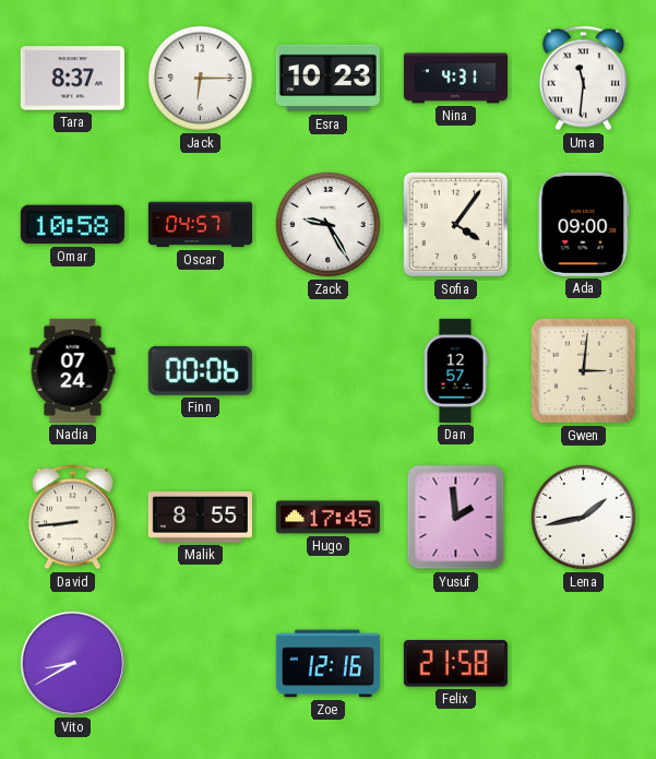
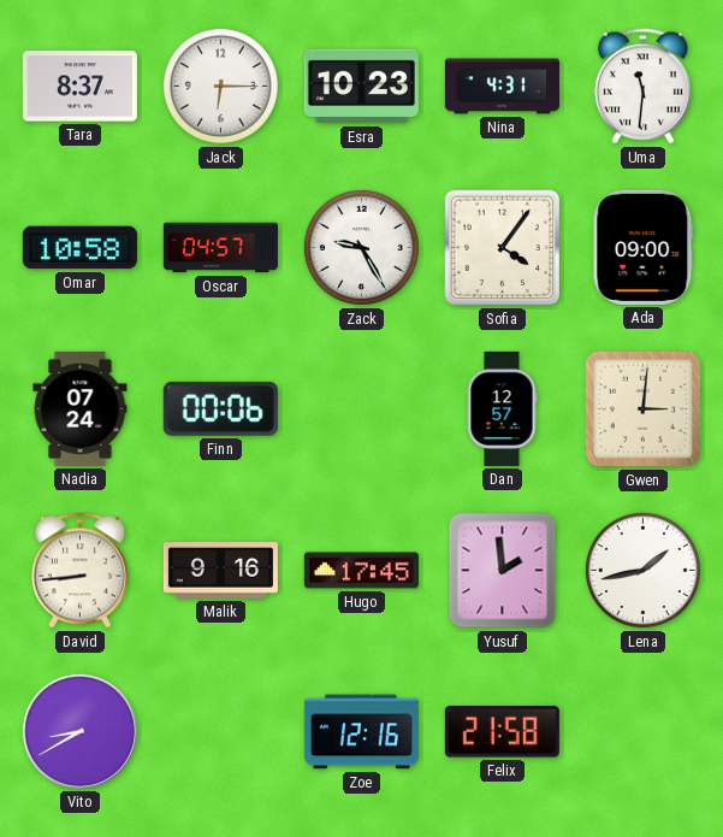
Malik: 8:55 -> 9:16
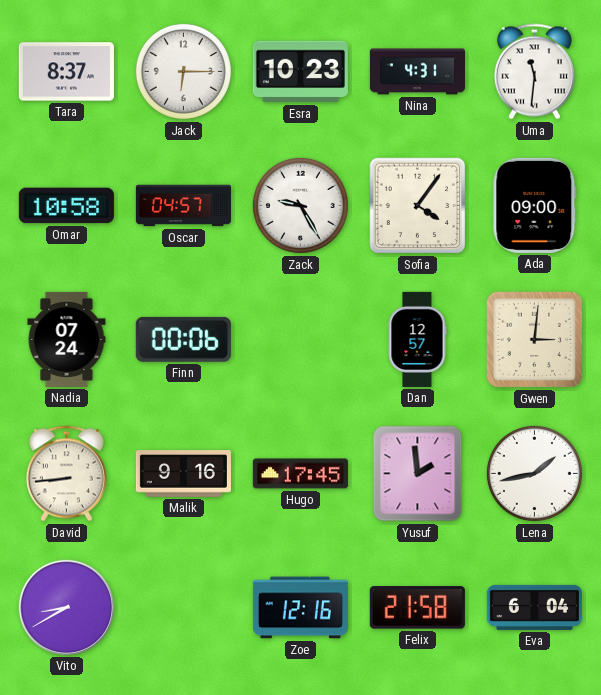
Eva: none -> 6:04
